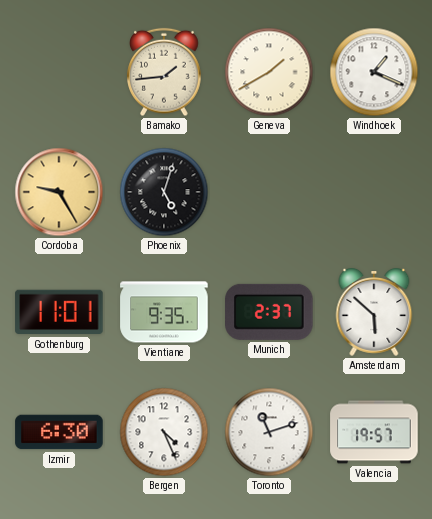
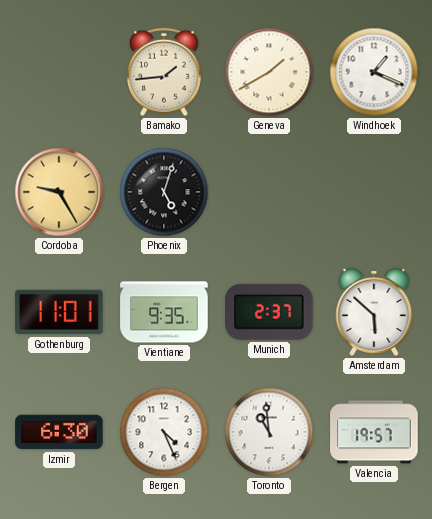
Toronto: 11:12 -> 10:59
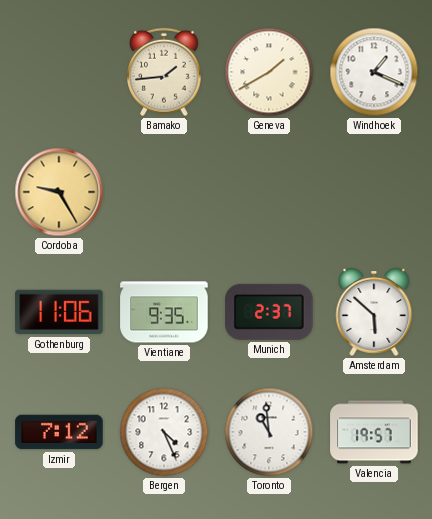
Phoenix: 5:03 -> none
Gothenburg: 11:01 -> 11:06
Izmir: 6:30 -> 7:12
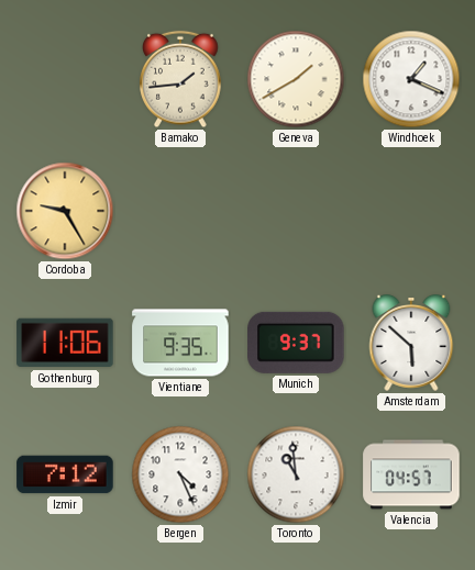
Munich: 2:37 -> 9:37
Valencia: 19:57 -> 04:57
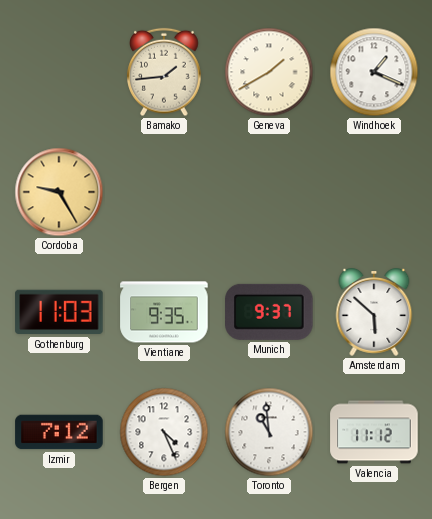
Gothenburg: 11:06 -> 11:03
Valencia: 04:57 -> 11:12
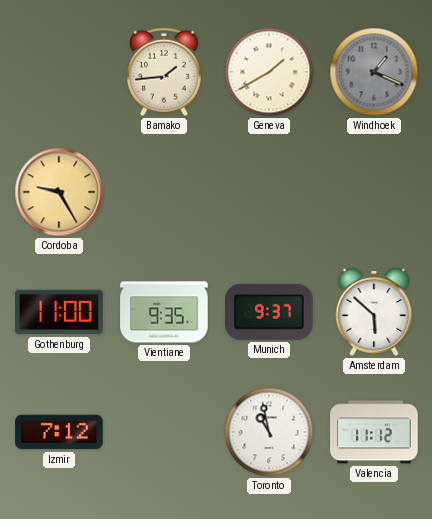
Windhoek dial: white -> grey
Gothenburg: 11:03 -> 11:00
Bergen: 4:26 -> none
Toronto: 10:59 -> 10:58
